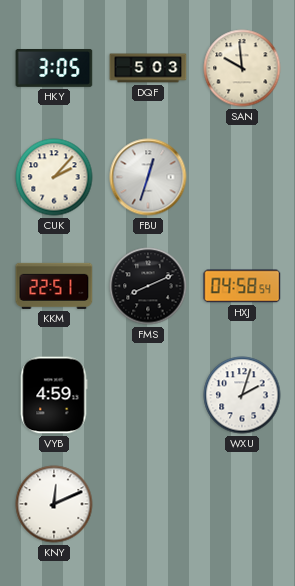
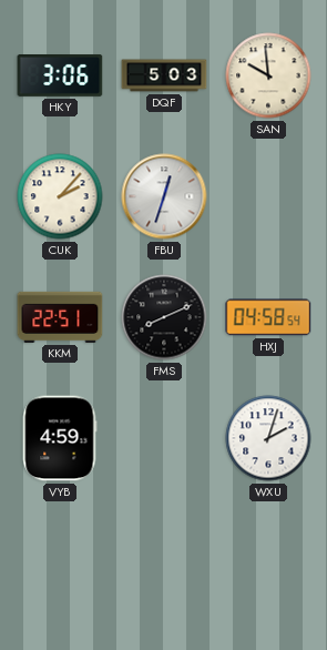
HKY: 3:05 -> 3:06
KNY: 12:11 -> none
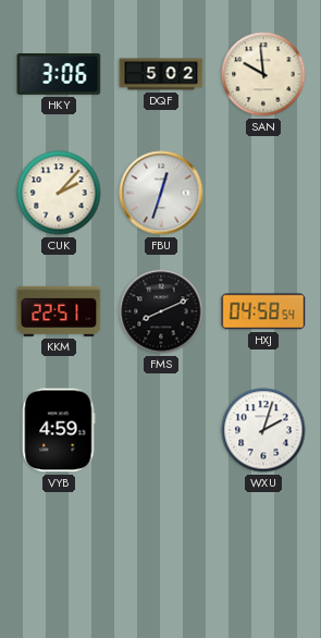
DQF: 5:03 -> 5:02
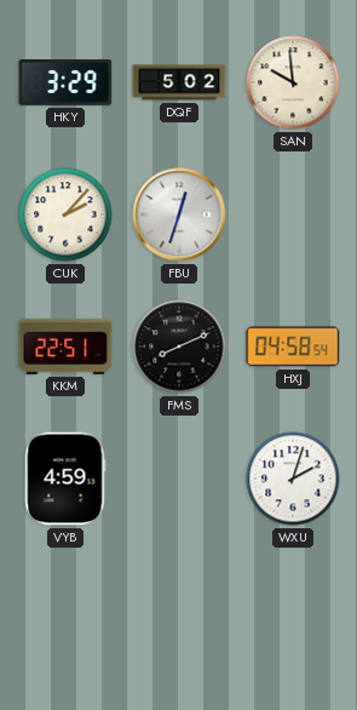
HKY: 3:06 -> 3:29
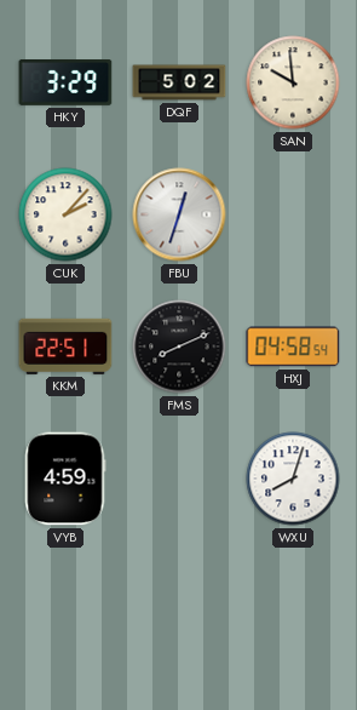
WXU: 2:03 -> 8:03
